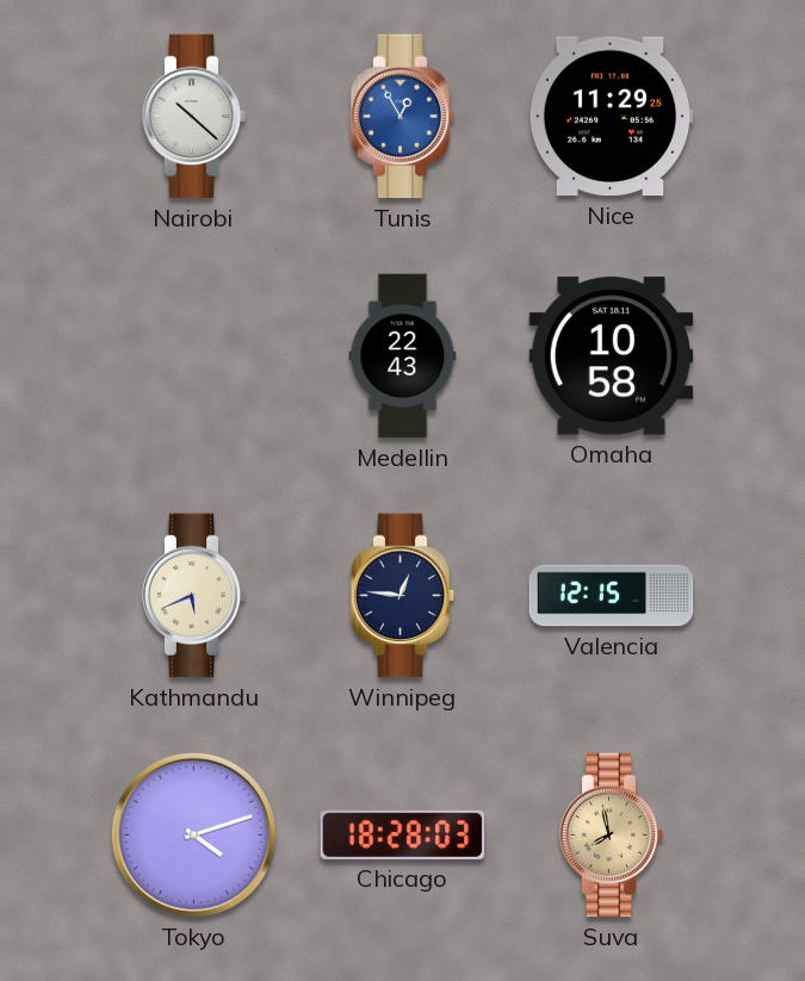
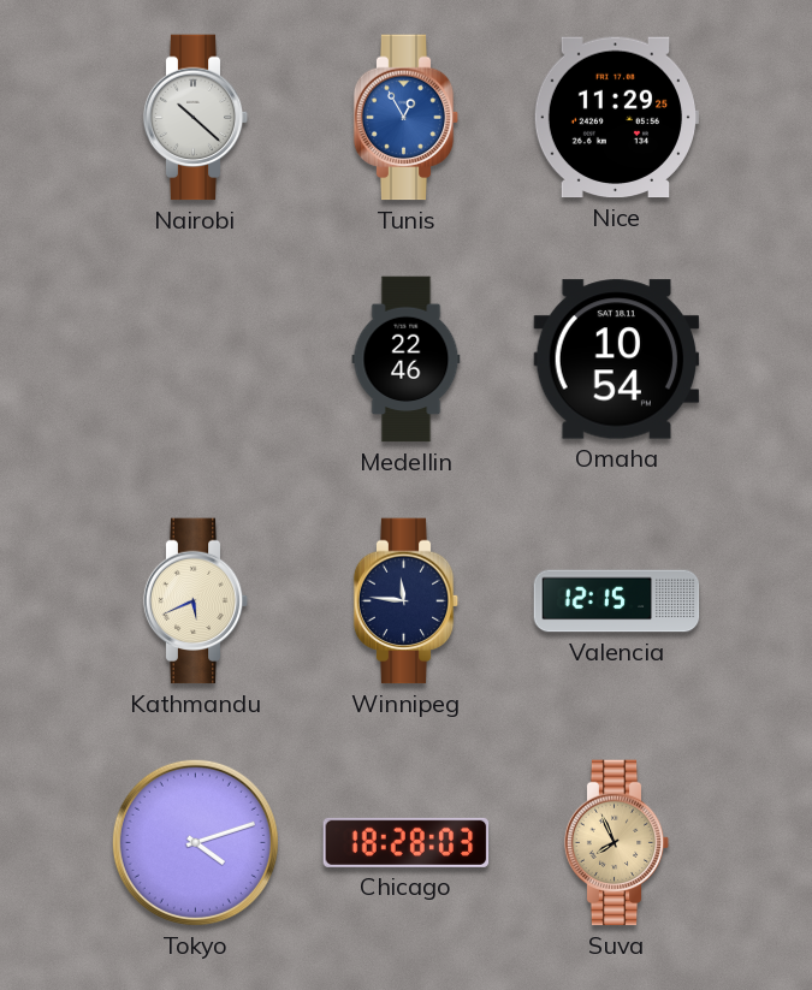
Medellin: 22:43 -> 22:46
Omaha: 10:58 -> 10:54
Winnipeg: 12:46 -> 11:46
Suva: 7:58 -> 7:56
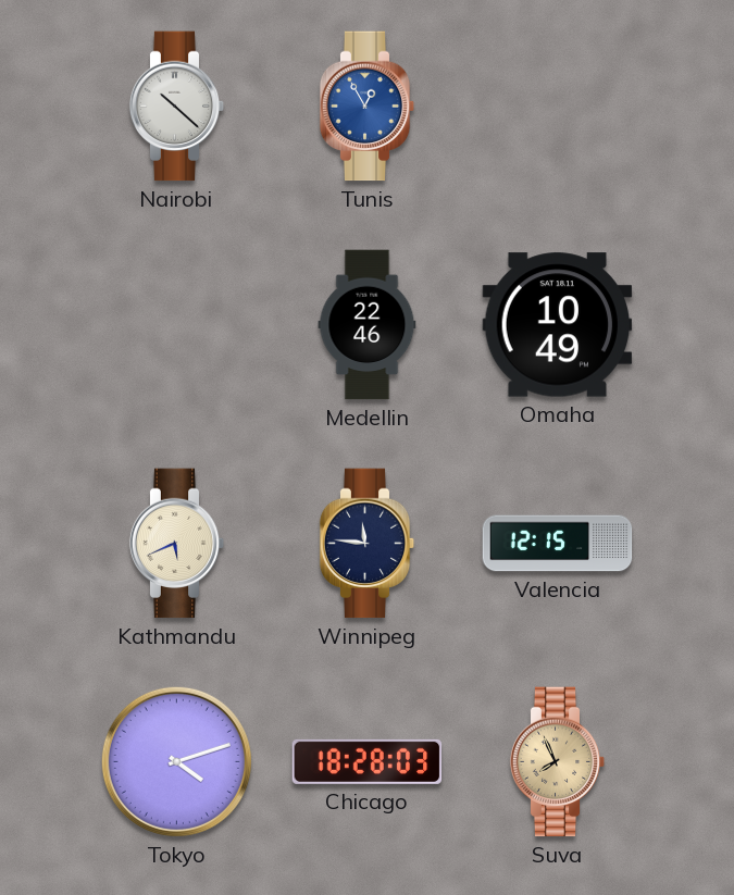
Nice: 11:29 -> none
Omaha: 10:54 -> 10:49
